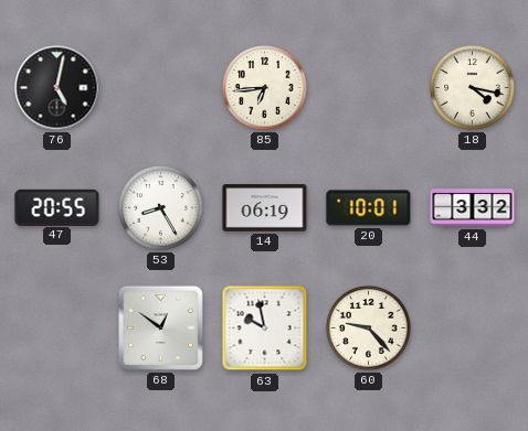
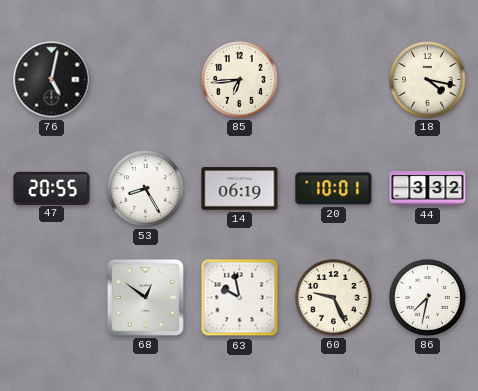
60: 9:23 -> 9:26
86: none -> 7:32
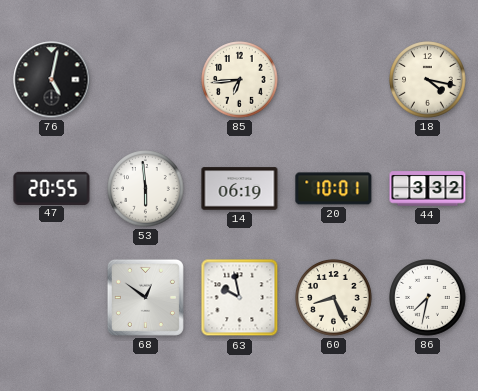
53: 8:25 -> 5:59
60: 9:26 -> 8:26
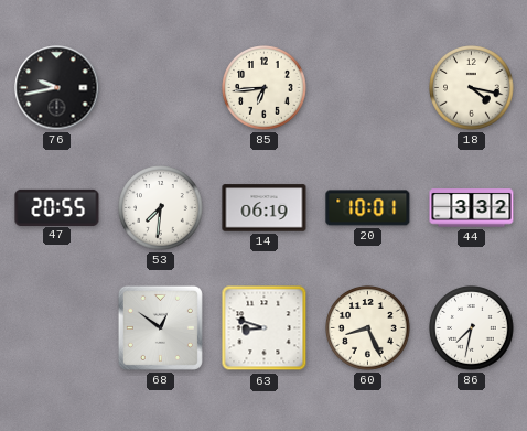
76: 5:02 -> 9:43
53: 5:59 -> 7:31
63: 9:58 -> 8:48
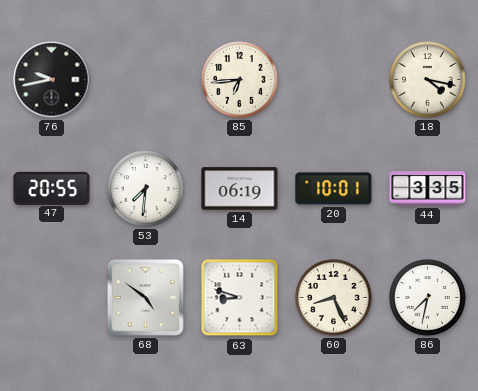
44: 3:32 -> 3:35
68: 12:51 -> 4:51
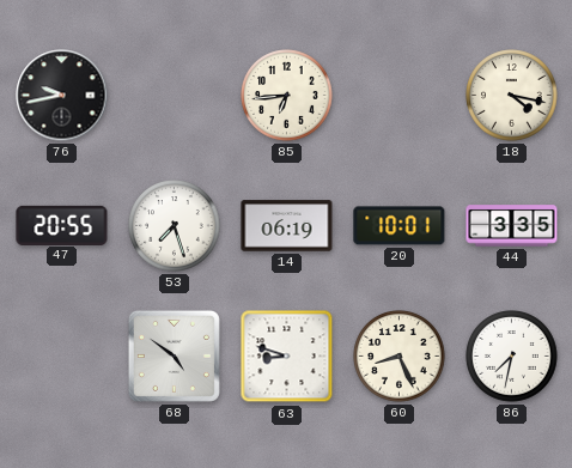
53: 7:31 -> 7:27
